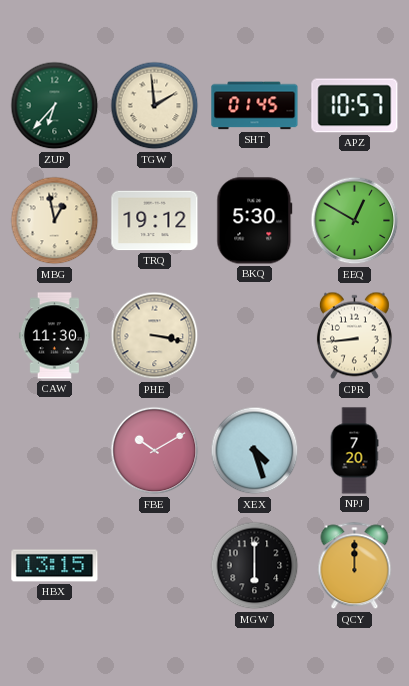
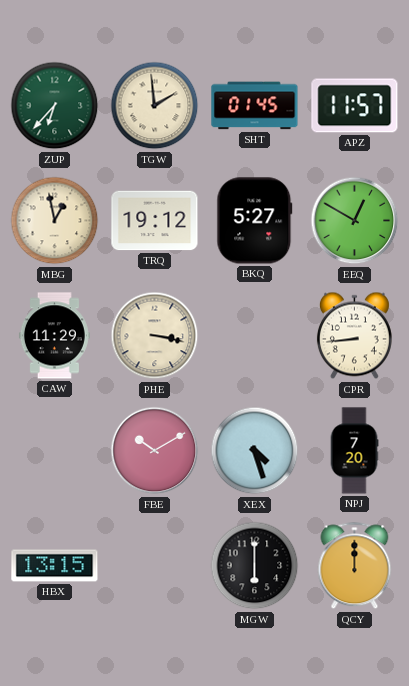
APZ: 10:57 -> 11:57
BKQ: 5:30 -> 5:27
CAW: 11:30 -> 11:29
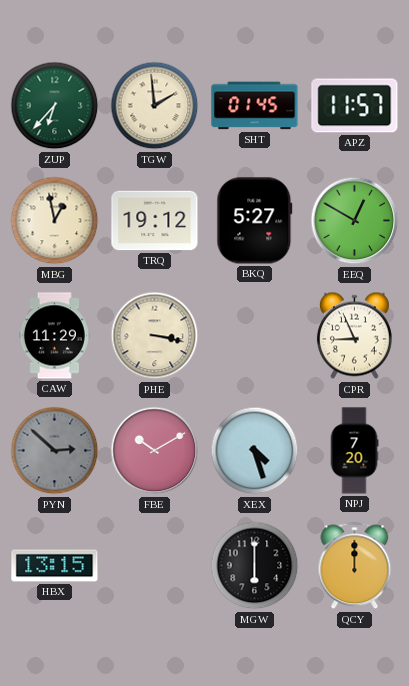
CPR: 8:44 -> 8:56
PYN: none -> 2:52
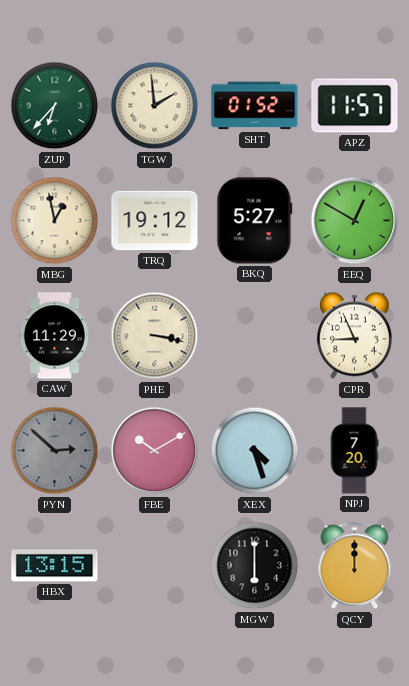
SHT: 01:45 -> 01:52
